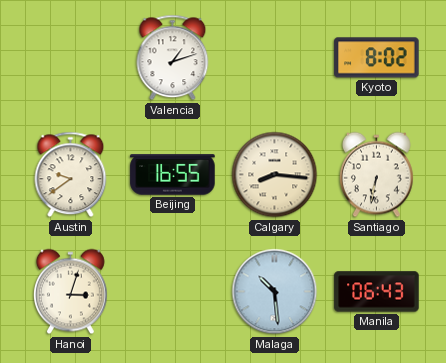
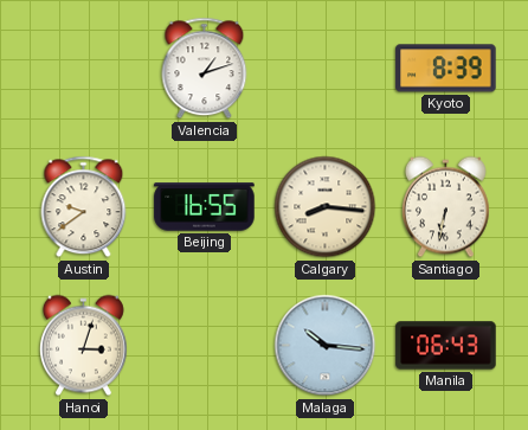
Kyoto: 8:02 -> 8:39
Malaga: 10:29 -> 10:16
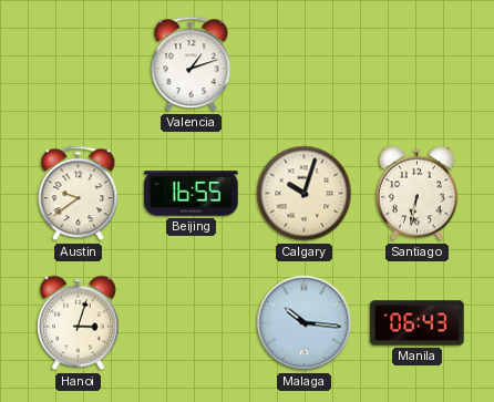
Kyoto: 8:39 -> none
Calgary: 8:16 -> 10:03
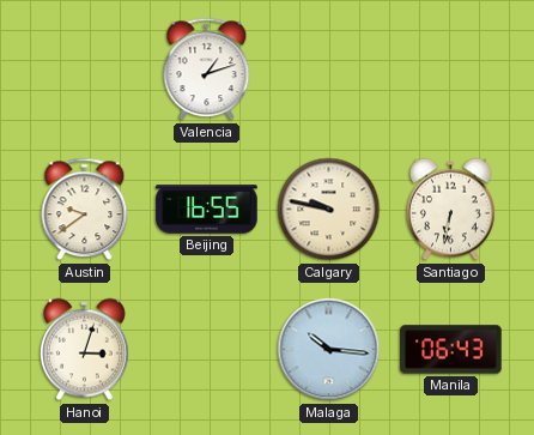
Calgary: 10:03 -> 9:47
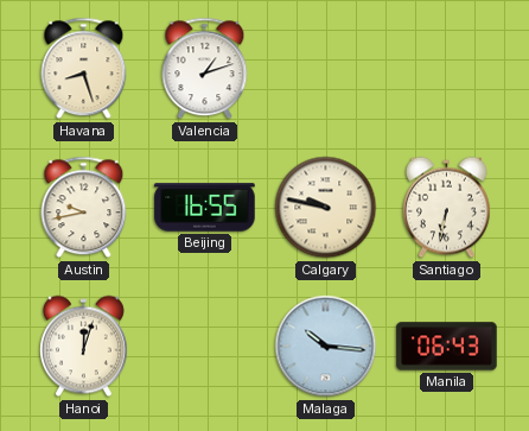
Havana: none -> 8:27
Austin: 9:39 -> 9:43
Hanoi: 3:03 -> 12:03
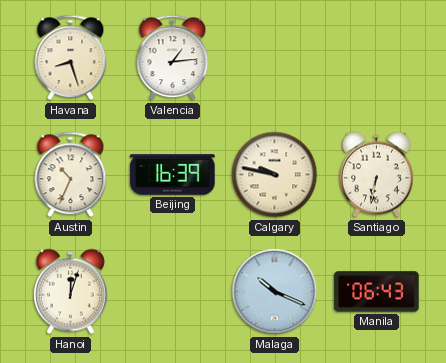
Valencia: 1:12 -> 1:14
Austin: 9:43 -> 10:34
Beijing: 16:55 -> 16:39
Malaga: 10:16 -> 10:19
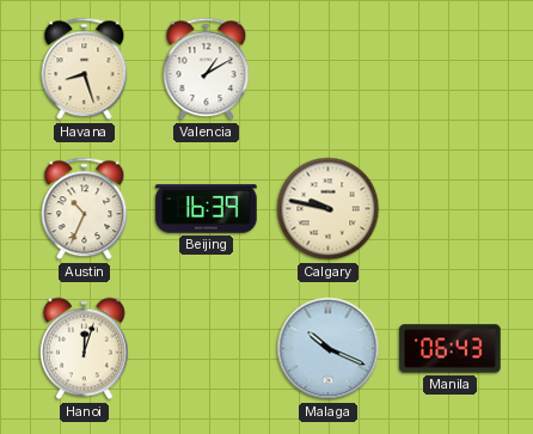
Valencia: 1:14 -> 1:10
Santiago: 6:32 -> none
